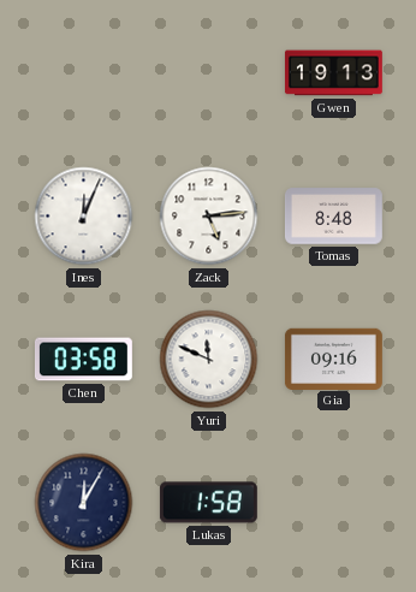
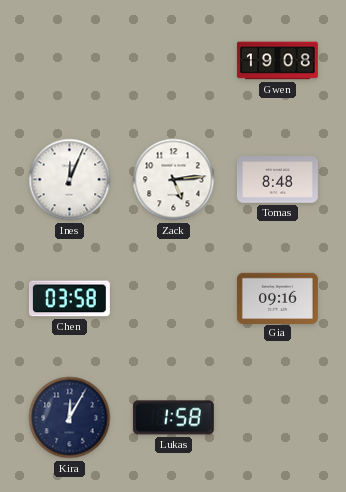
Gwen: 19:13 -> 19:08
Yuri: 11:49 -> none
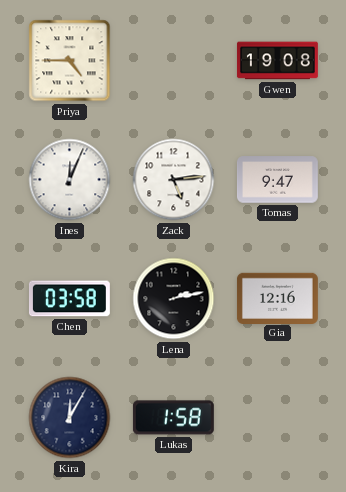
Priya: none -> 4:45
Tomas: 8:48 -> 9:47
Lena: none -> 2:13
Gia: 09:16 -> 12:16
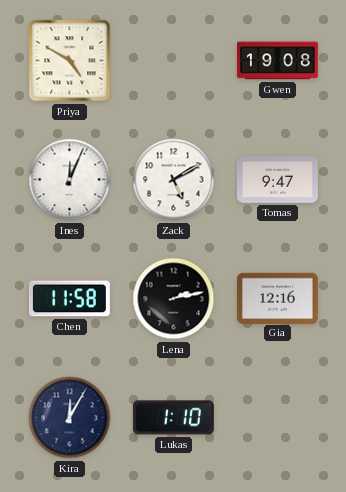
Priya: 4:45 -> 4:50
Zack: 5:14 -> 5:10
Chen: 03:58 -> 11:58
Lukas: 1:58 -> 1:10
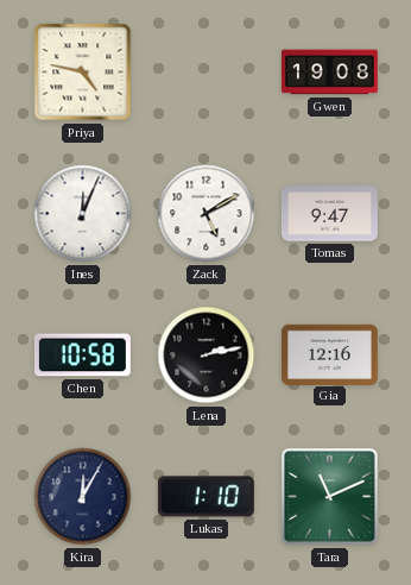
Priya: 4:50 -> 4:47
Chen: 11:58 -> 10:58
Tara: none -> 11:11
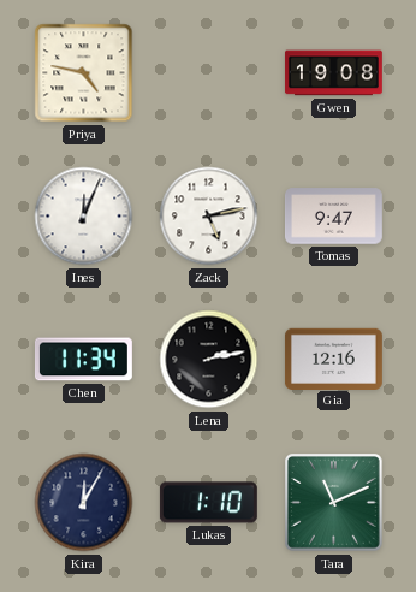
Zack: 5:10 -> 5:13
Chen: 10:58 -> 11:34
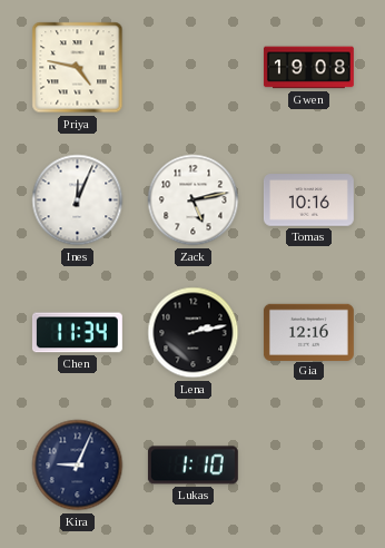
Tomas: 9:47 -> 10:16
Kira: 12:05 -> 9:04
Tara: 11:11 -> none
